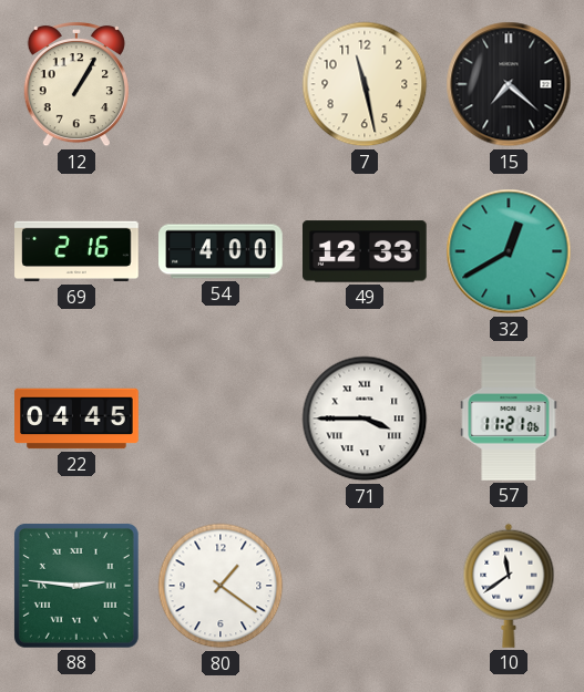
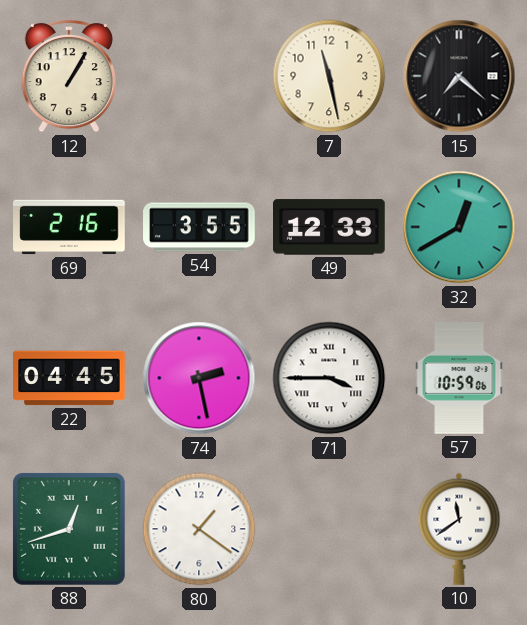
54: 4:00 -> 3:55
74: none -> 2:28
57: 11:21 -> 10:59
88: 2:46 -> 12:42
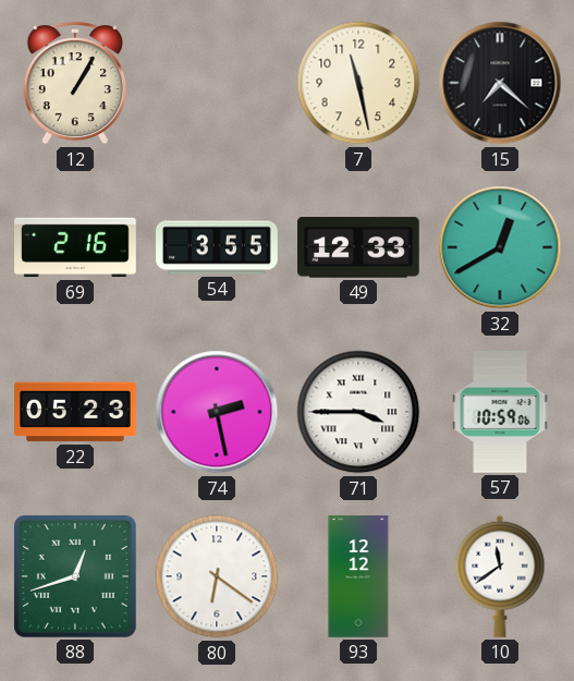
22: 04:45 -> 05:23
80: 1:21 -> 6:21
93: none -> 12:12
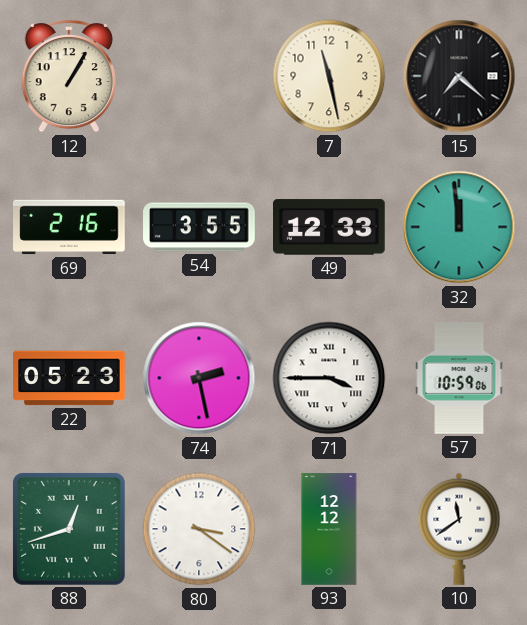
32: 12:40 -> 11:59
80: 6:21 -> 3:21
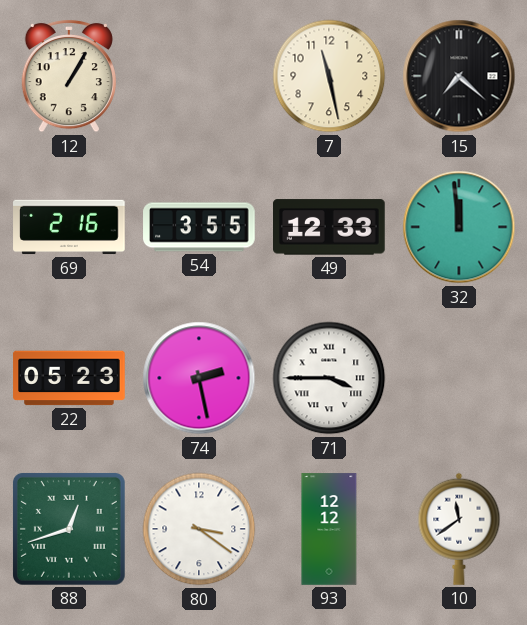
57: 10:59 -> none
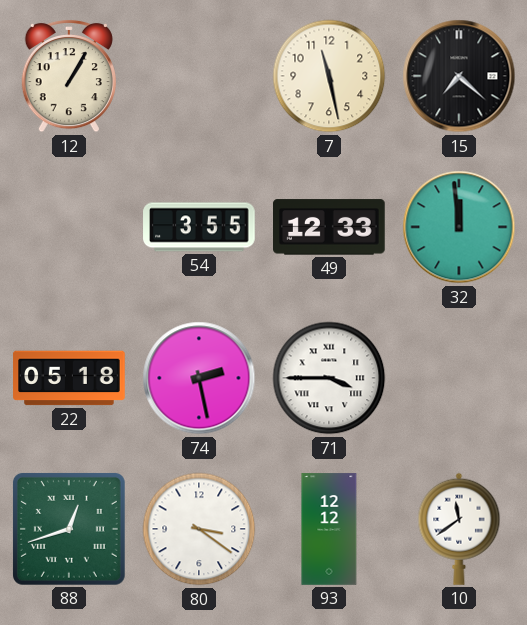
69: 2:16 -> none
22: 05:23 -> 05:18
